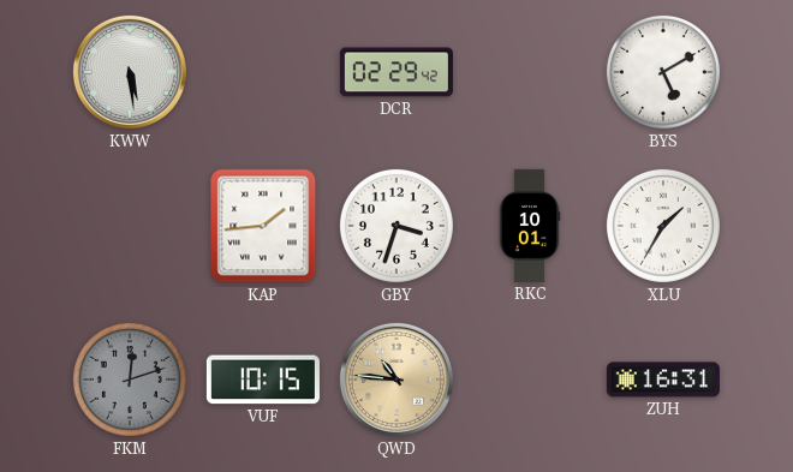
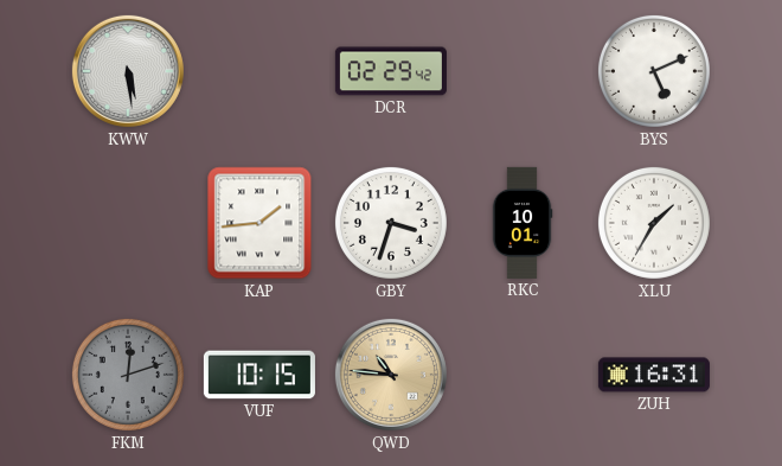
BYS: 5:10 -> 5:11
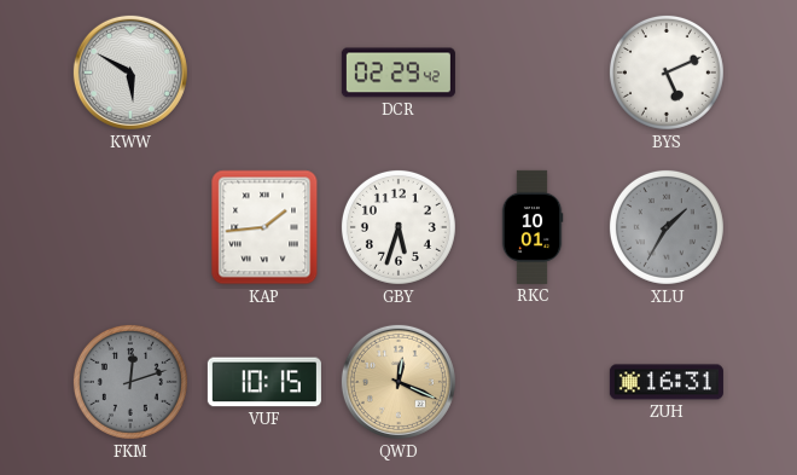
KWW: 5:29 -> 5:50
GBY: 3:33 -> 5:33
XLU dial: white -> grey
QWD: 10:46 -> 12:19
